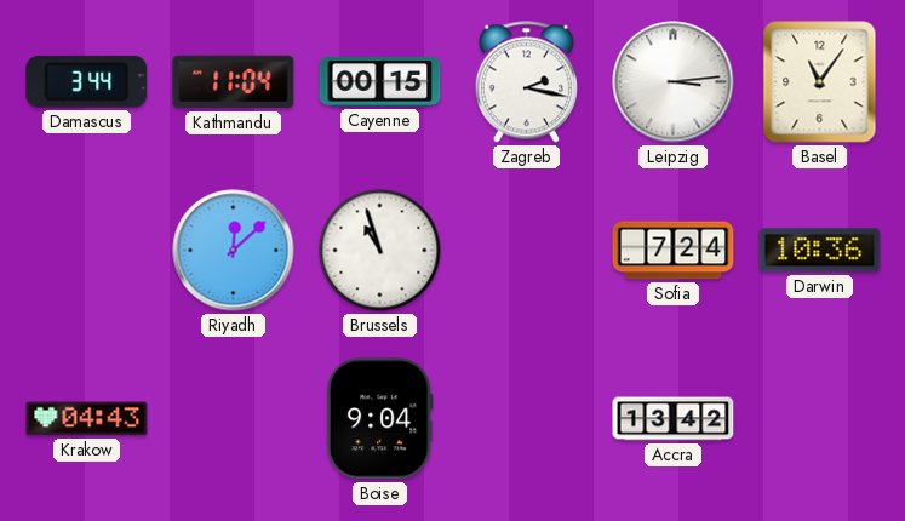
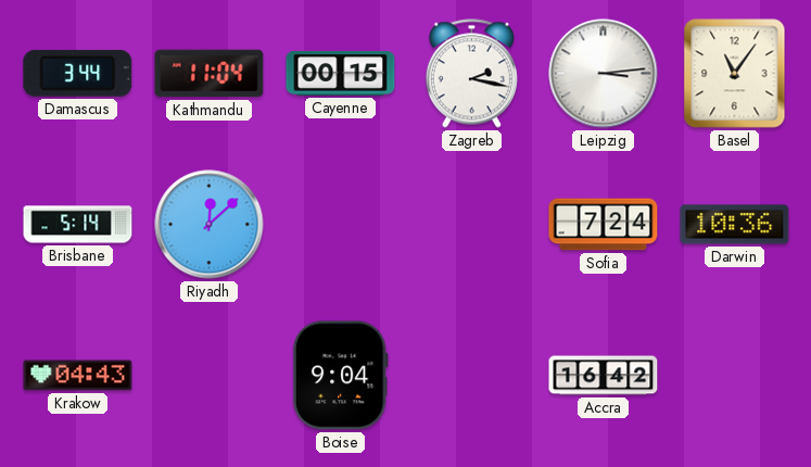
Brisbane: none -> 5:14
Brussels: 10:57 -> none
Accra: 13:42 -> 16:42
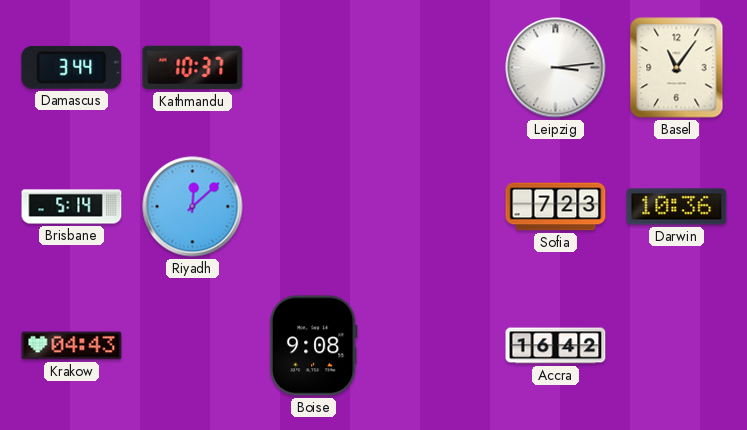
Kathmandu: 11:04 -> 10:37
Cayenne: 00:15 -> none
Zagreb: 2:17 -> none
Sofia: 7:24 -> 7:23
Boise: 9:04 -> 9:08
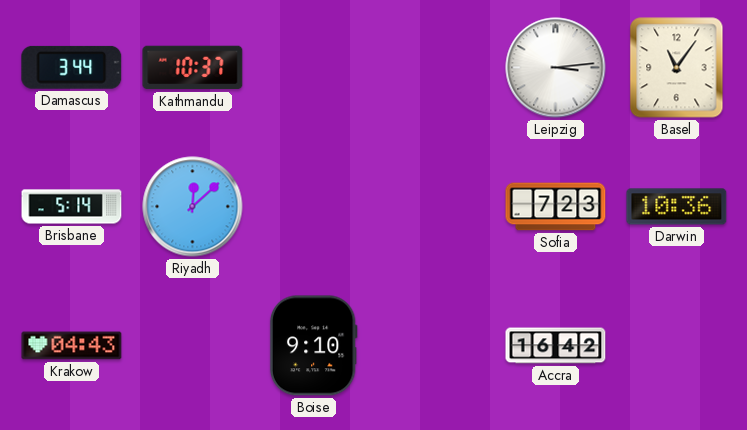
Boise: 9:08 -> 9:10
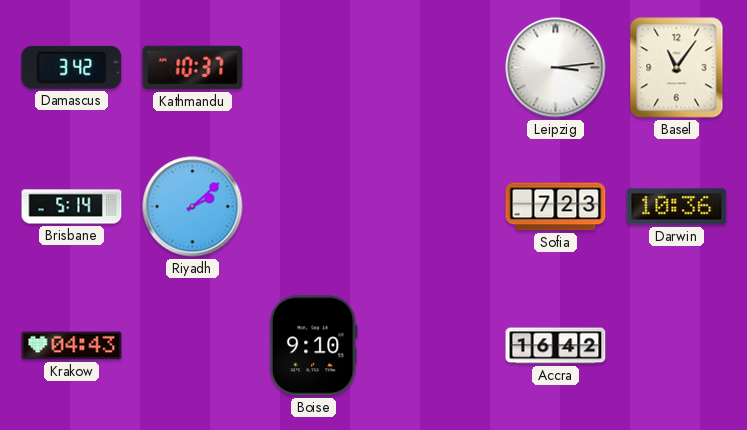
Damascus: 3:44 -> 3:42
Riyadh: 12:08 -> 2:08
